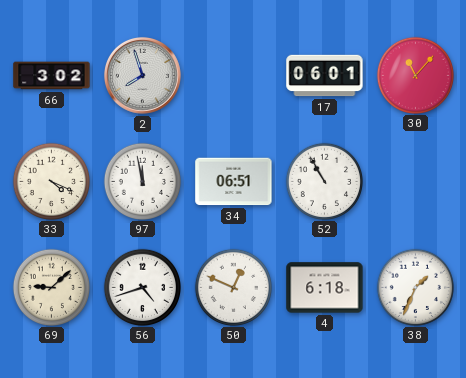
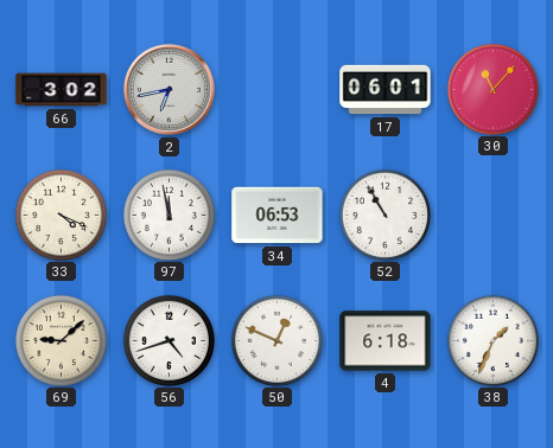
2: 7:57 -> 6:43
34: 06:51 -> 06:53
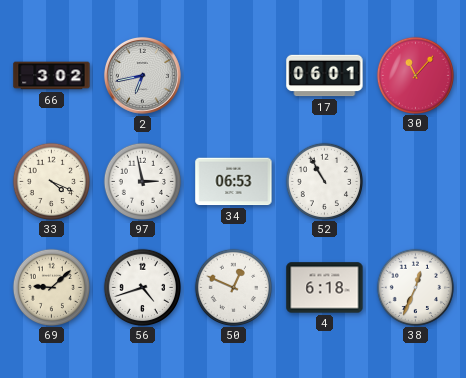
97: 11:58 -> 2:58
38: 1:34 -> 12:34
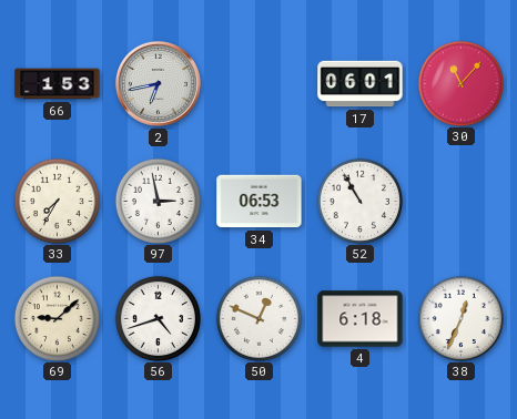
66: 3:02 -> 1:53
33: 4:19 -> 7:35
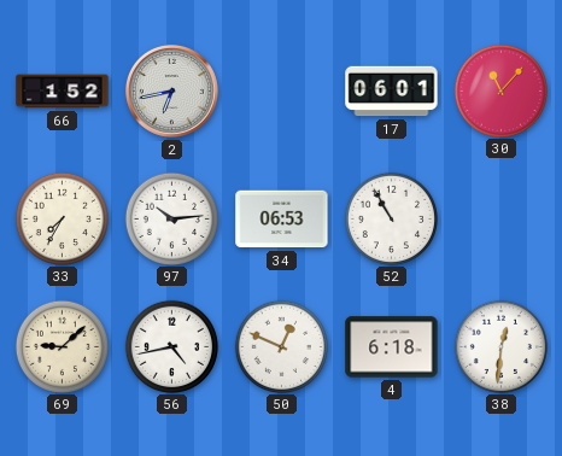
66: 1:53 -> 1:52
97: 2:58 -> 10:14
56: 4:42 -> 4:43
38: 12:34 -> 12:31
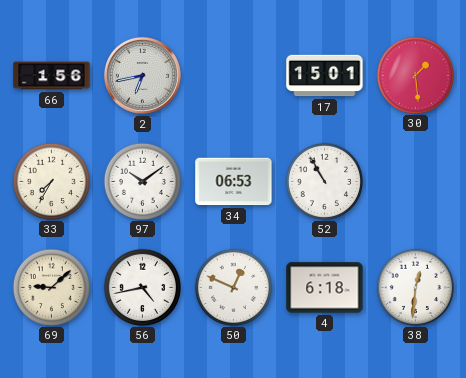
66: 1:52 -> 1:56
17: 06:01 -> 15:01
30: 11:07 -> 1:29
97: 10:14 -> 10:09
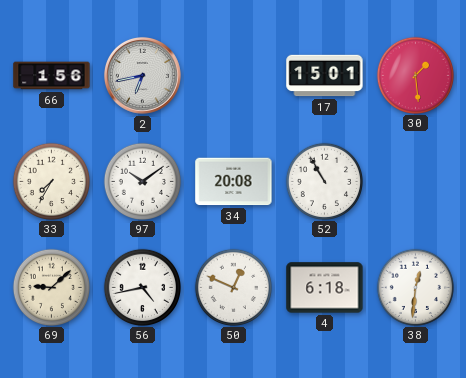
34: 06:53 -> 20:08
